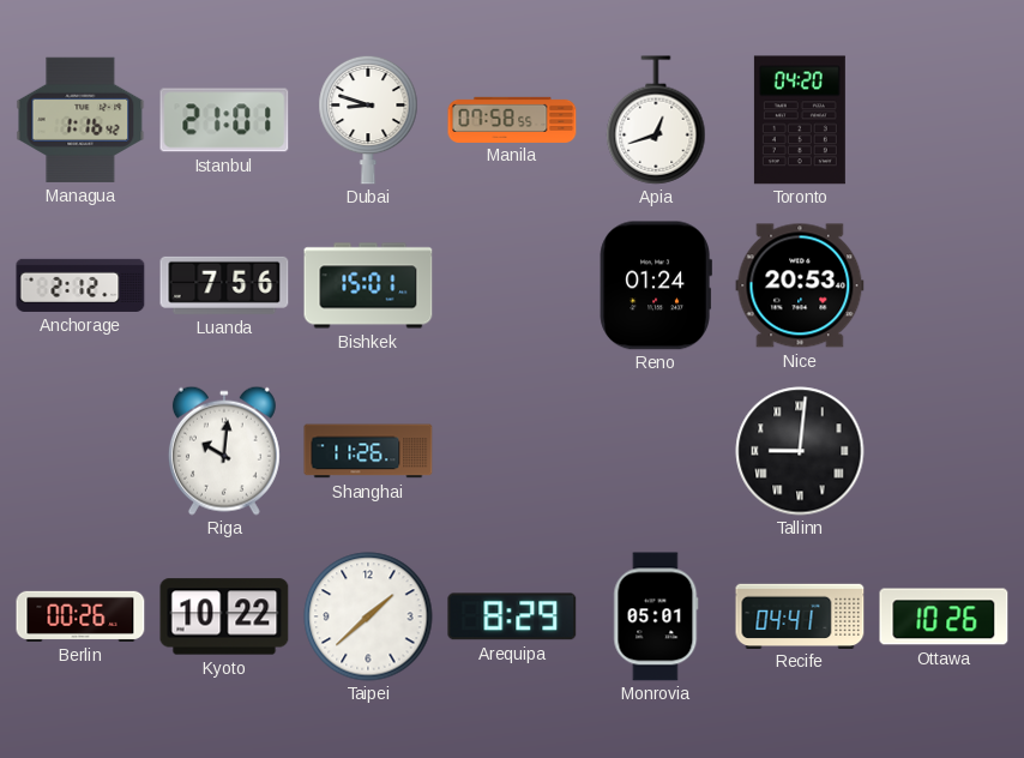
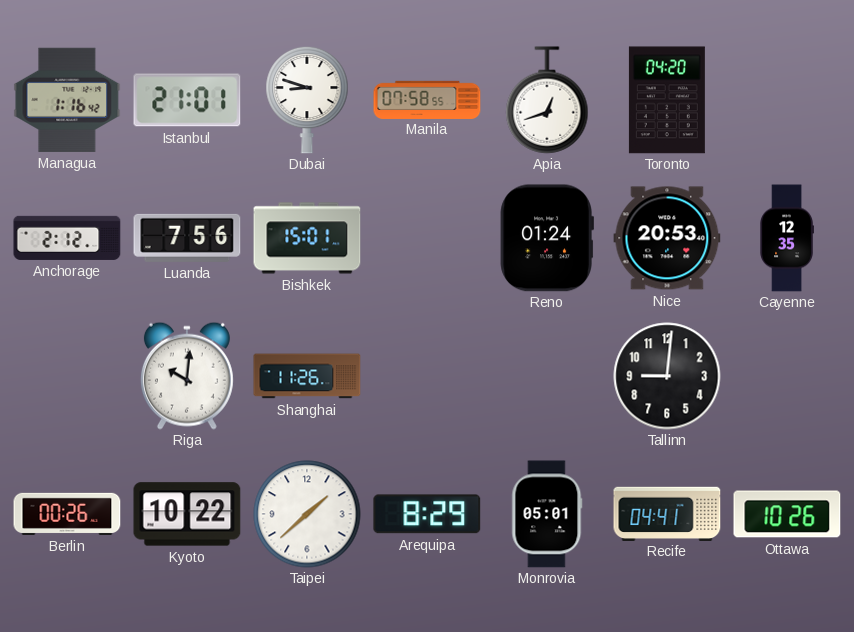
Cayenne: none -> 12:35
Tallinn numerals: Roman -> Arabic
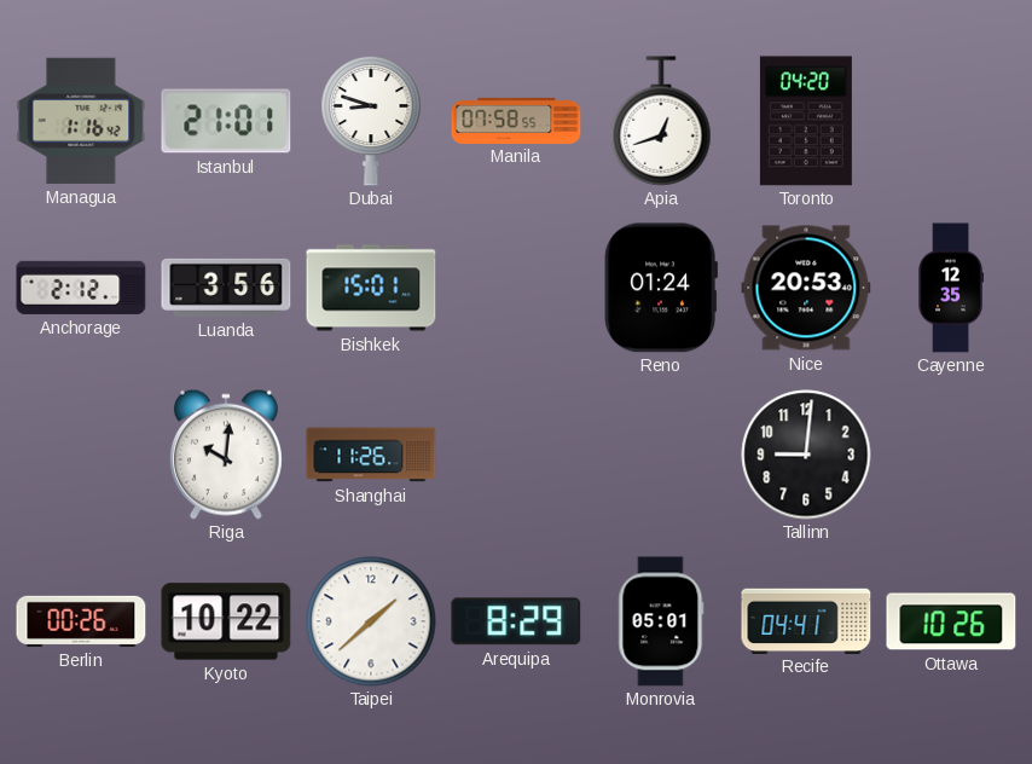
Luanda: 7:56 -> 3:56
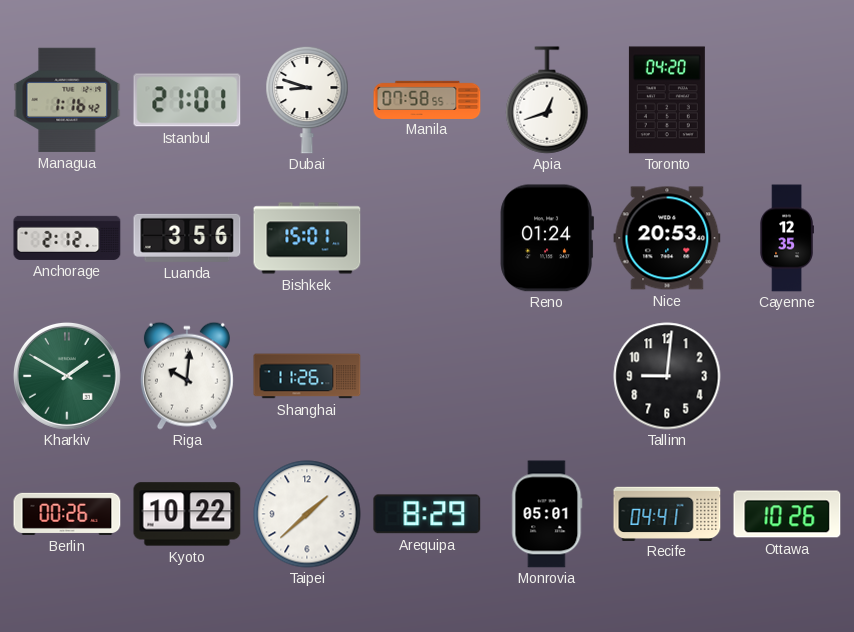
Kharkiv: none -> 1:50
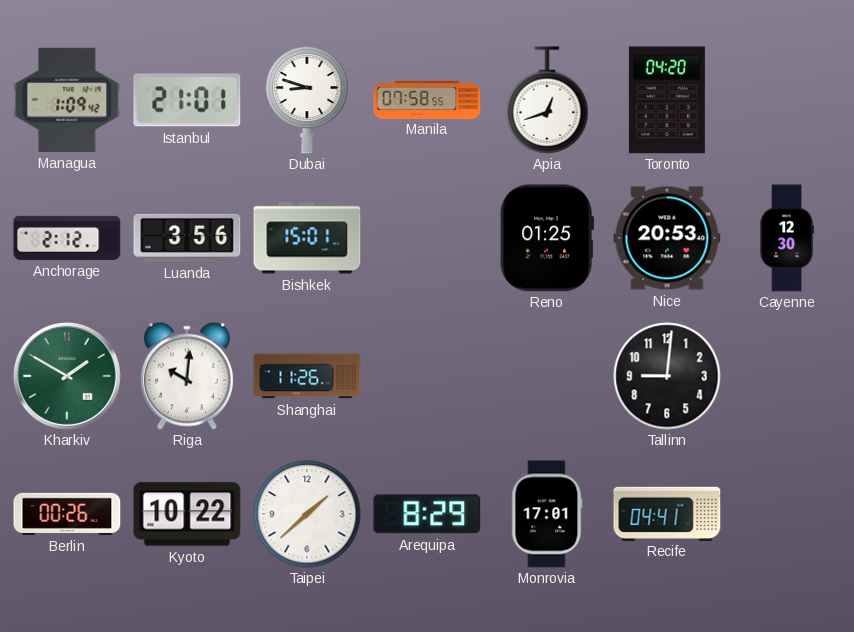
Managua: 1:16 -> 1:09
Reno: 01:24 -> 01:25
Cayenne: 12:35 -> 12:30
Monrovia: 05:01 -> 17:01
Ottawa: 10:26 -> none
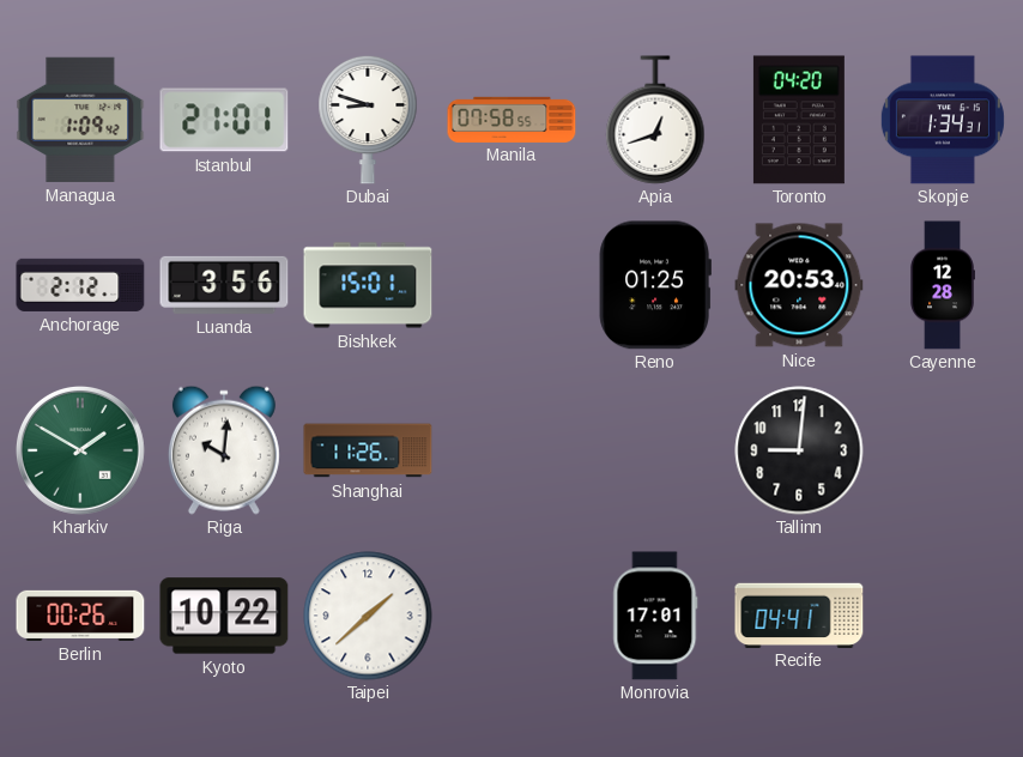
Skopje: none -> 1:34
Cayenne: 12:30 -> 12:28
Arequipa: 8:29 -> none
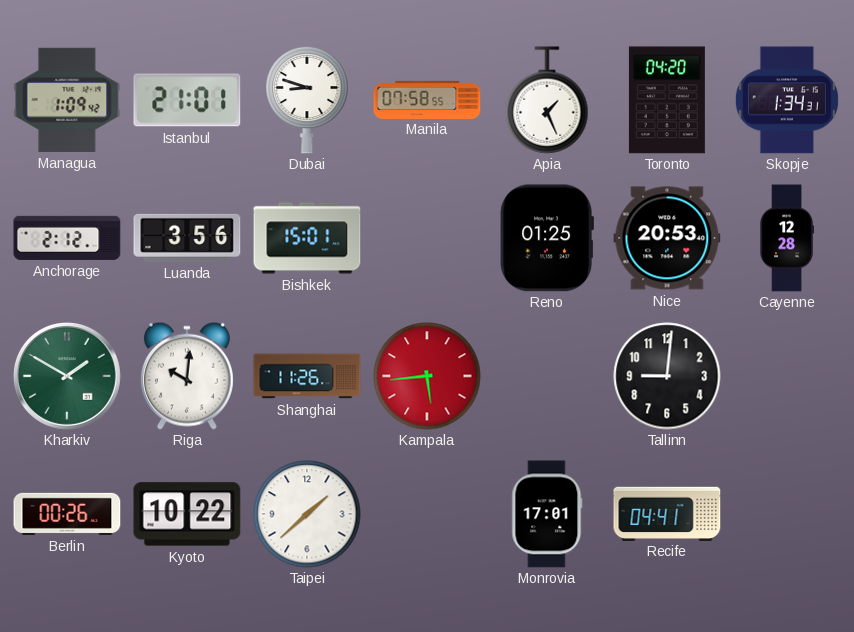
Apia: 12:42 -> 1:26
Kampala: none -> 5:44
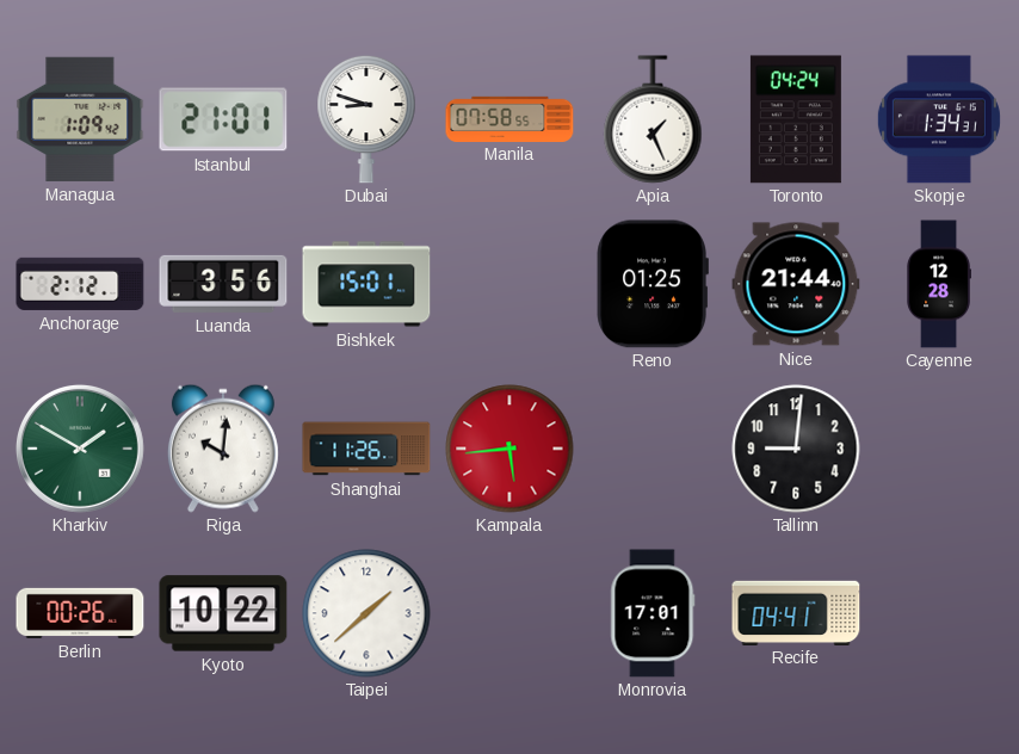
Toronto: 04:20 -> 04:24
Nice: 20:53 -> 21:44
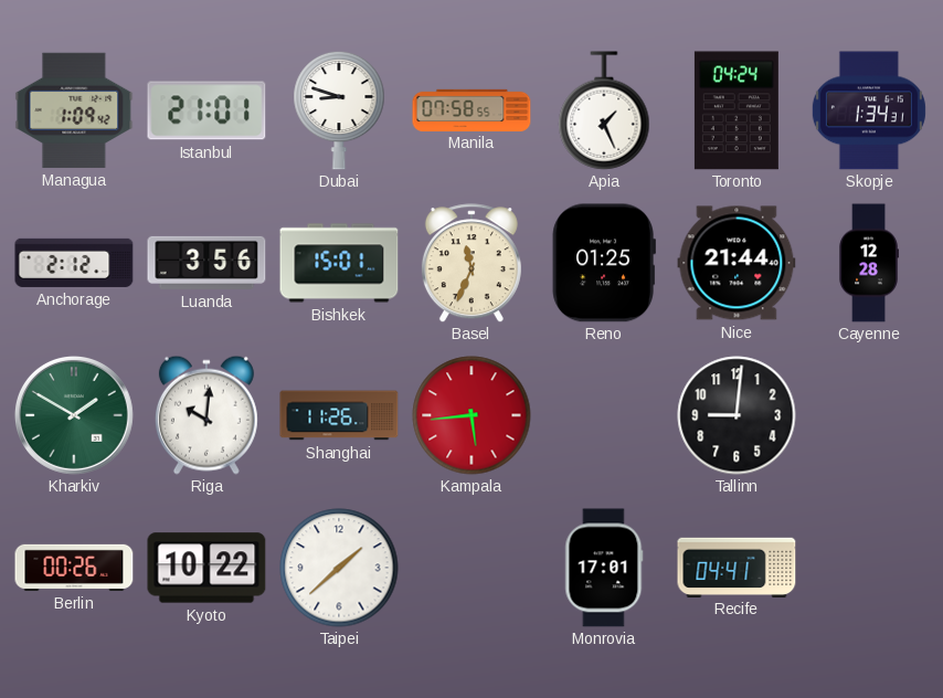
Basel: none -> 11:34
